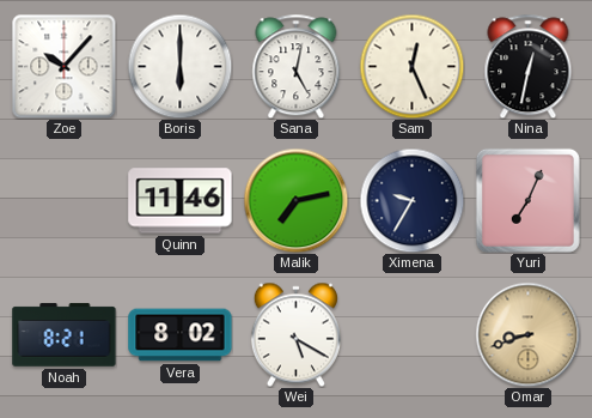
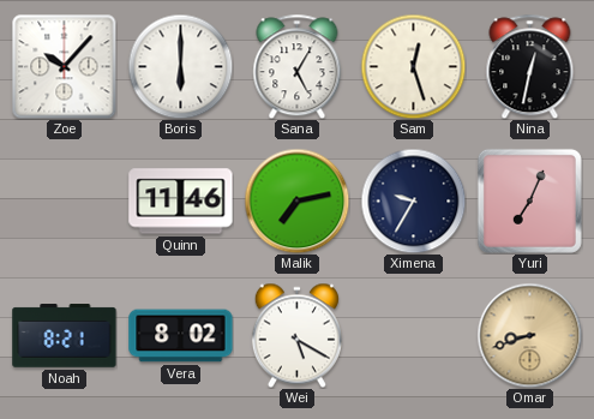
Sana: 5:02 -> 5:05
Sam: 12:26 -> 12:27
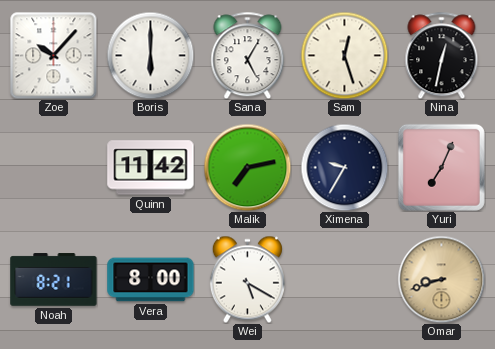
Quinn: 11:46 -> 11:42
Vera: 8:02 -> 8:00
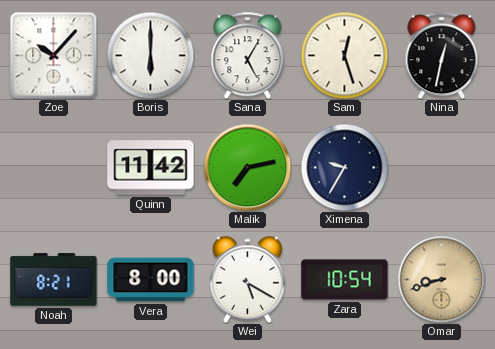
Yuri: 7:04 -> none
Zara: none -> 10:54
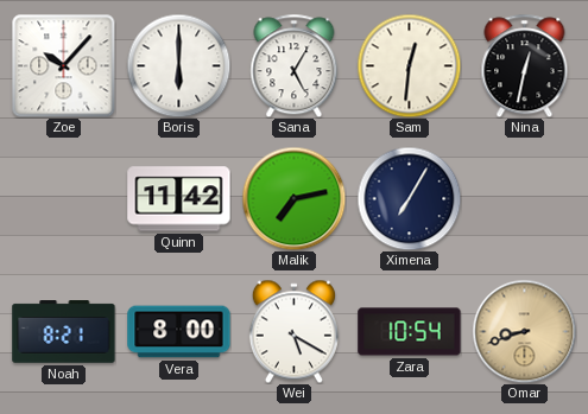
Sam: 12:27 -> 12:31
Ximena: 9:35 -> 7:05
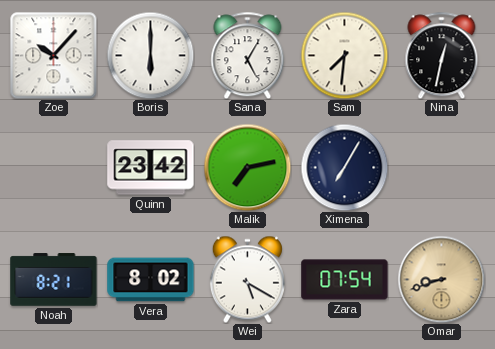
Sam: 12:31 -> 7:31
Quinn: 11:42 -> 23:42
Vera: 8:00 -> 8:02
Zara: 10:54 -> 07:54
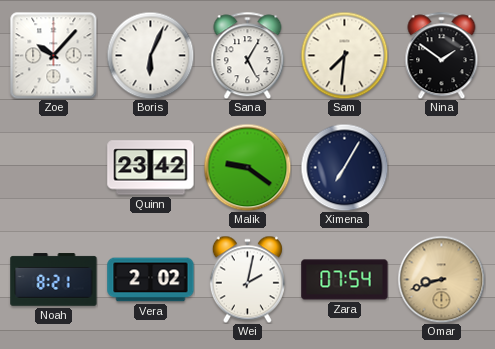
Boris: 6:00 -> 6:04
Nina: 12:32 -> 1:51
Malik: 7:13 -> 9:21
Vera: 8:02 -> 2:02
Wei: 5:20 -> 2:02
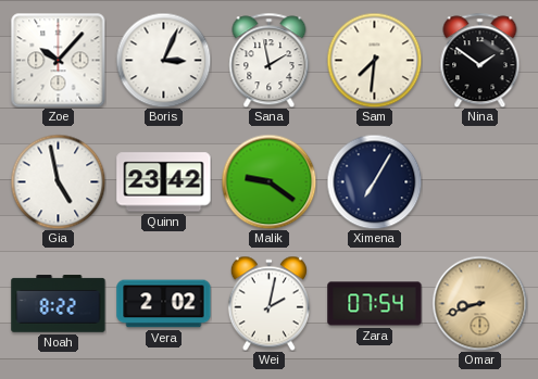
Boris: 6:04 -> 3:04
Sana: 5:05 -> 1:58
Gia: none -> 4:58
Noah: 8:21 -> 8:22
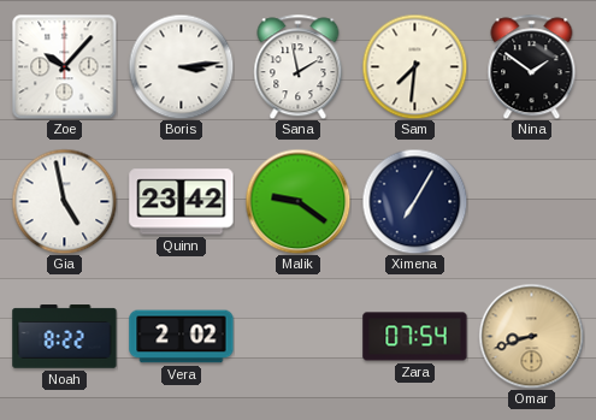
Boris: 3:04 -> 3:14
Wei: 2:02 -> none
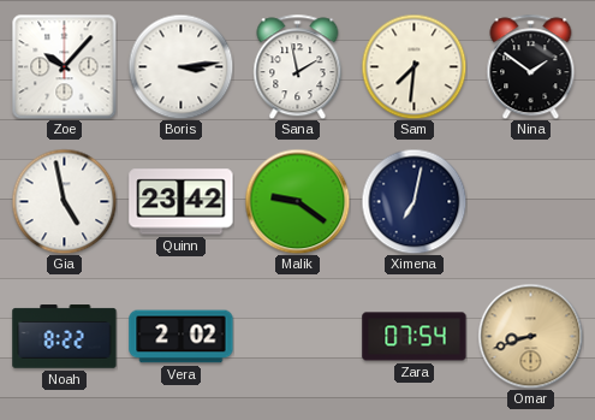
Ximena: 7:05 -> 7:02
